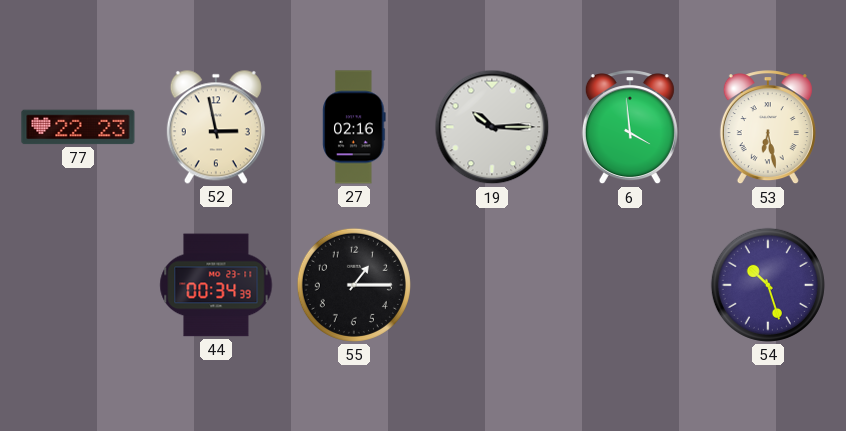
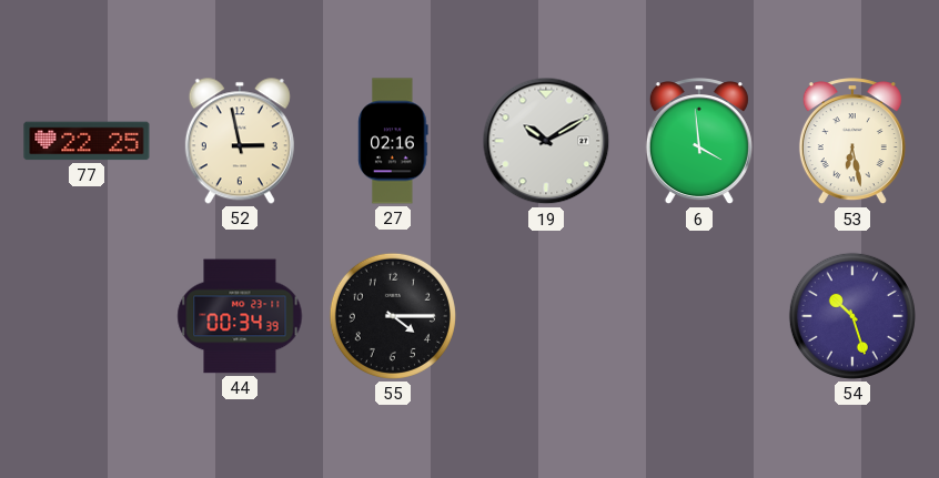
77: 22:23 -> 22:25
19: 10:15 -> 10:10
55: 1:15 -> 4:15
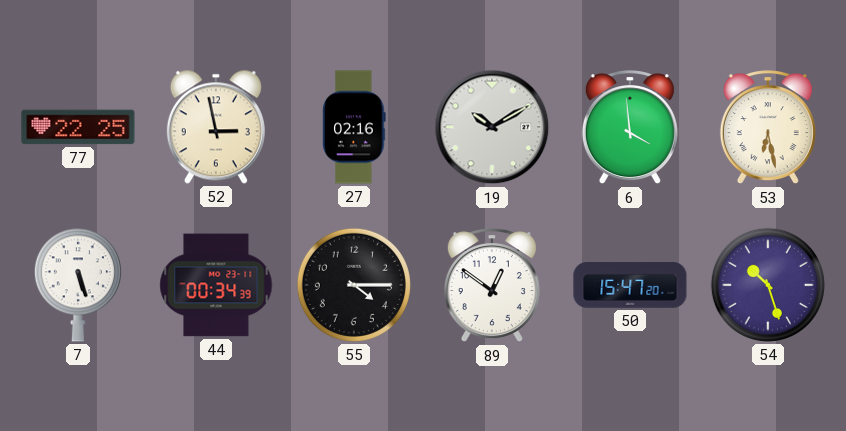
7: none -> 5:27
89: none -> 12:51
50: none -> 15:47
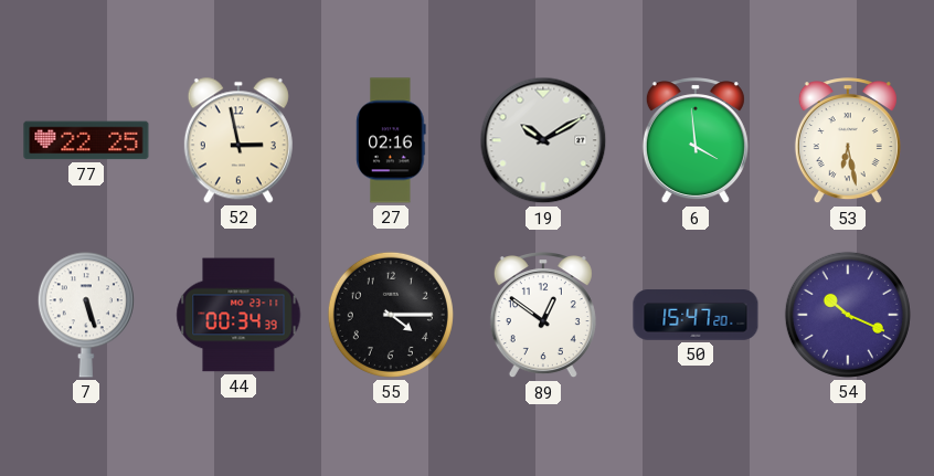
54: 10:27 -> 10:19
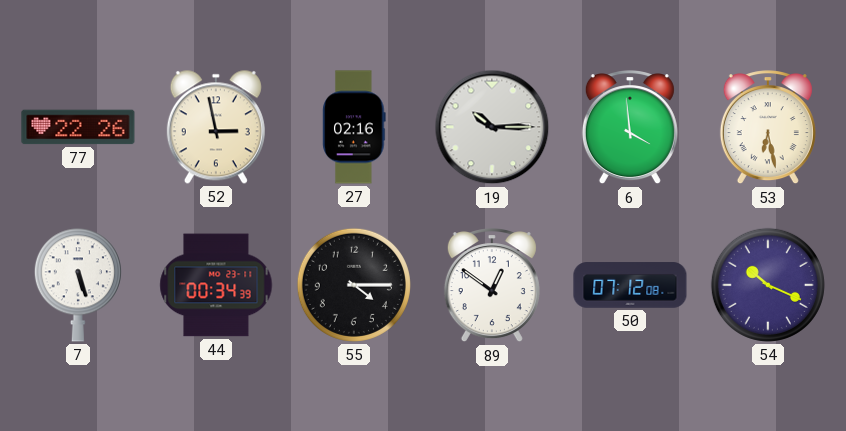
77: 22:25 -> 22:26
19: 10:10 -> 10:15
50: 15:47 -> 07:12
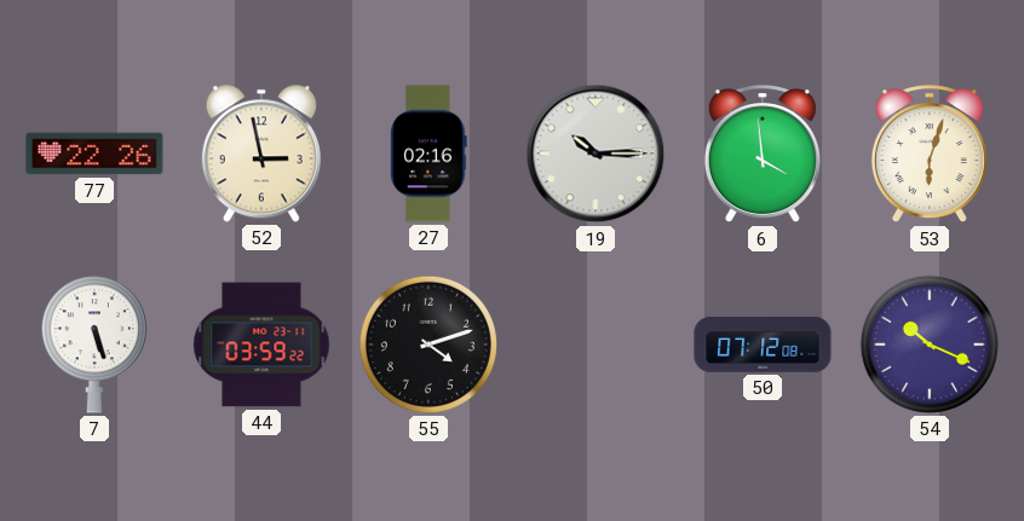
53: 6:28 -> 6:03
44: 00:34 -> 03:59
55: 4:15 -> 4:12
89: 12:51 -> none
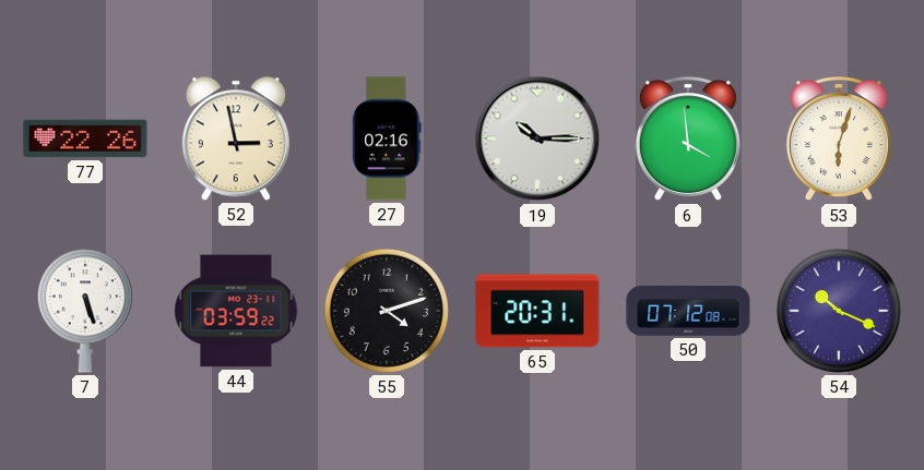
65: none -> 20:31
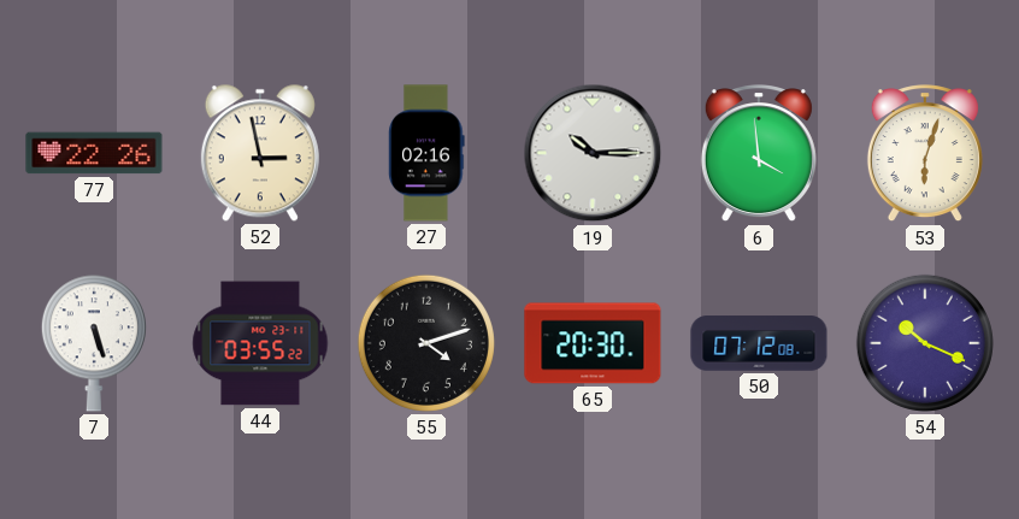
44: 03:59 -> 03:55
65: 20:31 -> 20:30
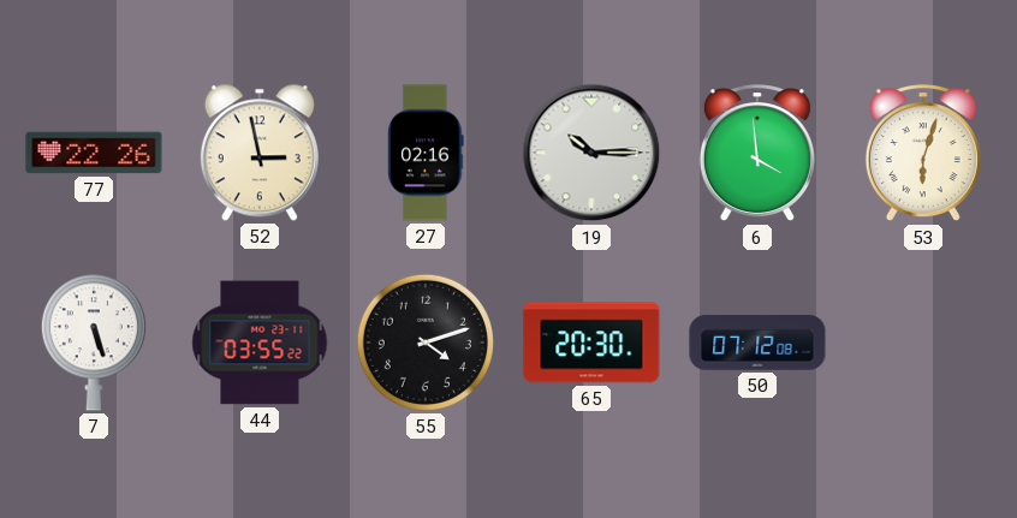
54: 10:19 -> none
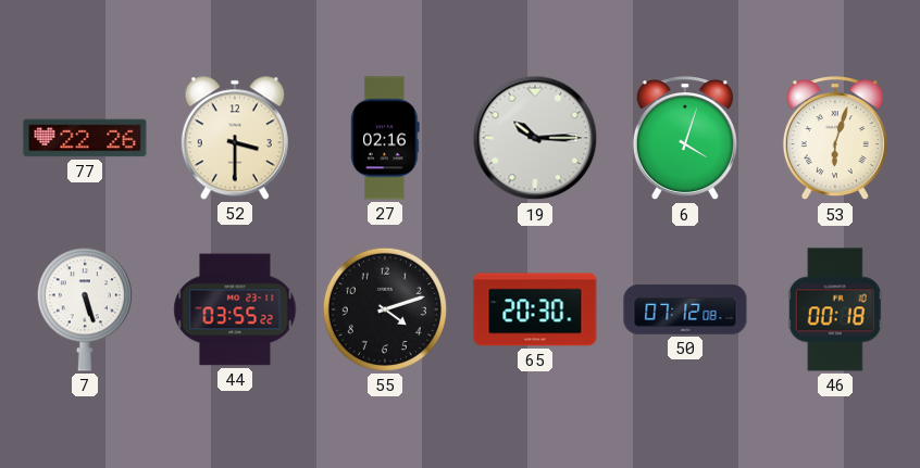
52: 2:58 -> 3:30
6: 3:59 -> 4:03
46: none -> 00:18
